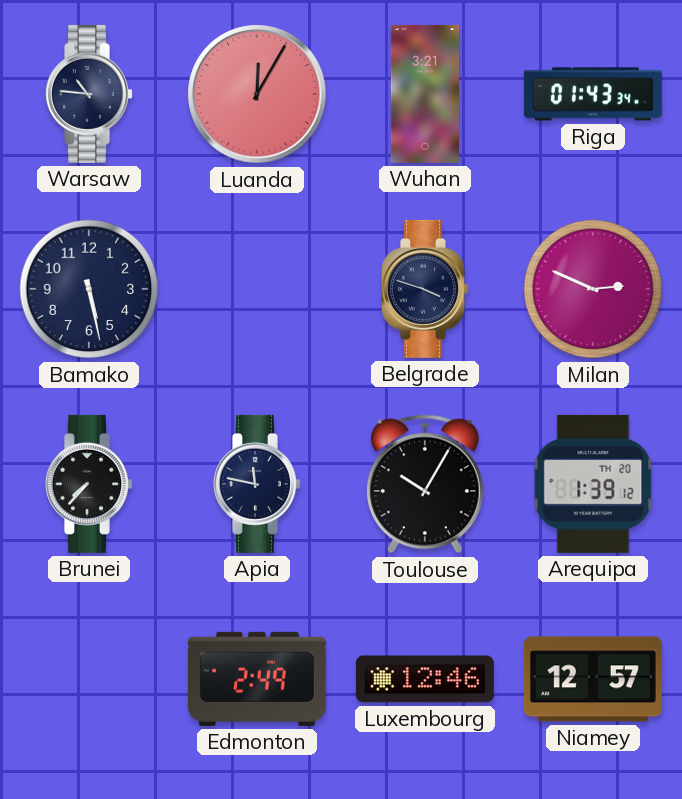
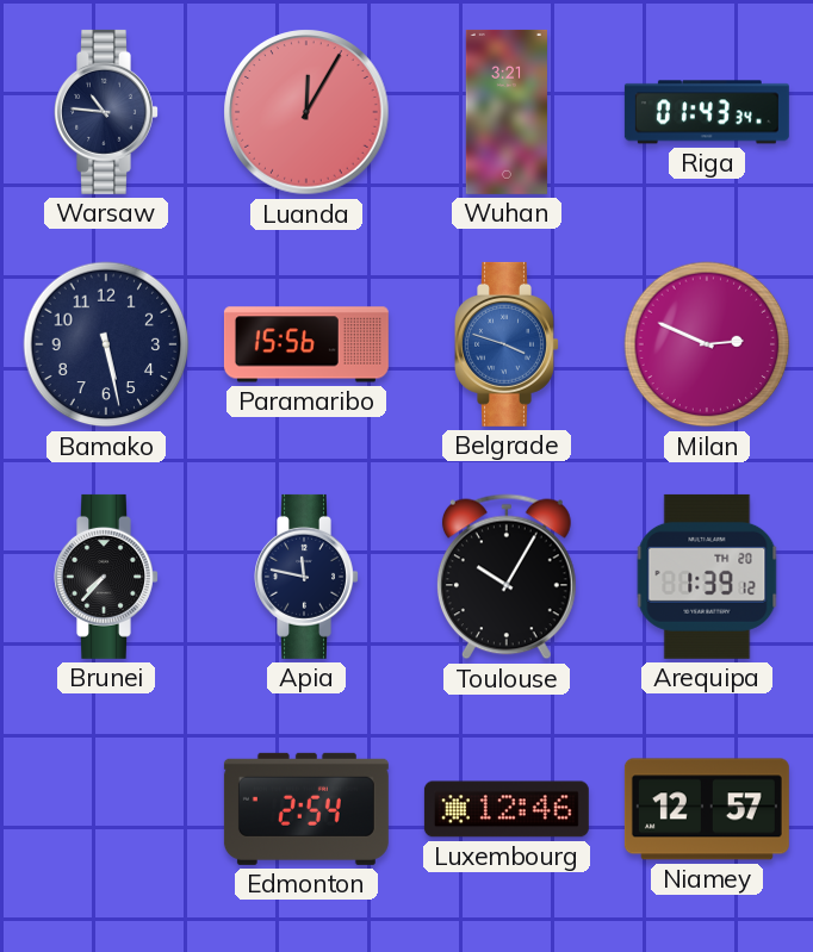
Paramaribo: none -> 15:56
Belgrade dial: navy -> blue
Edmonton: 2:49 -> 2:54
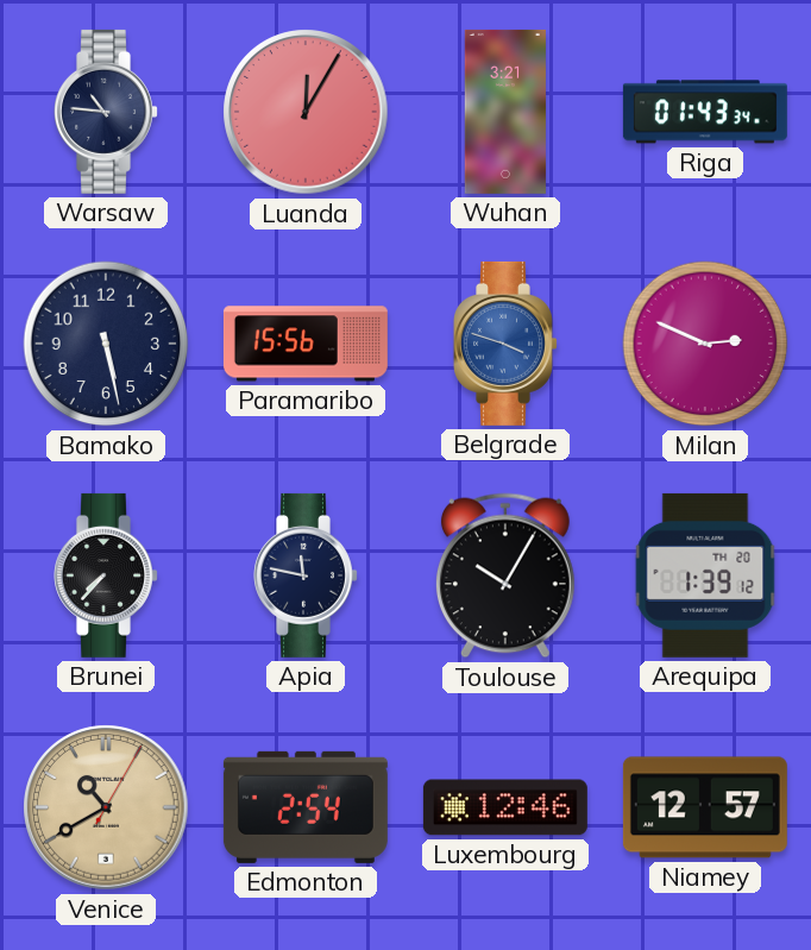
Venice: none -> 10:40
